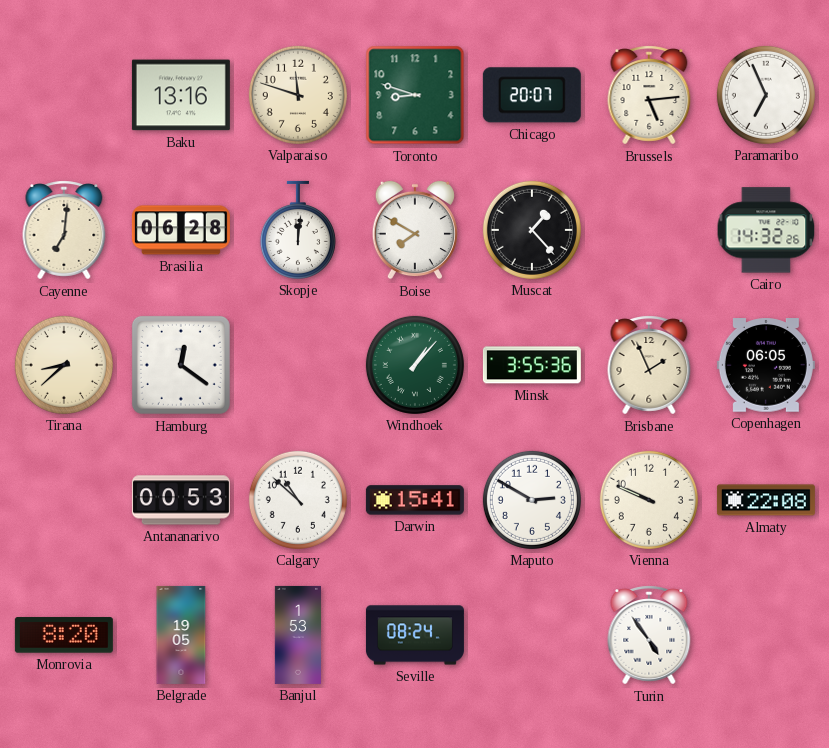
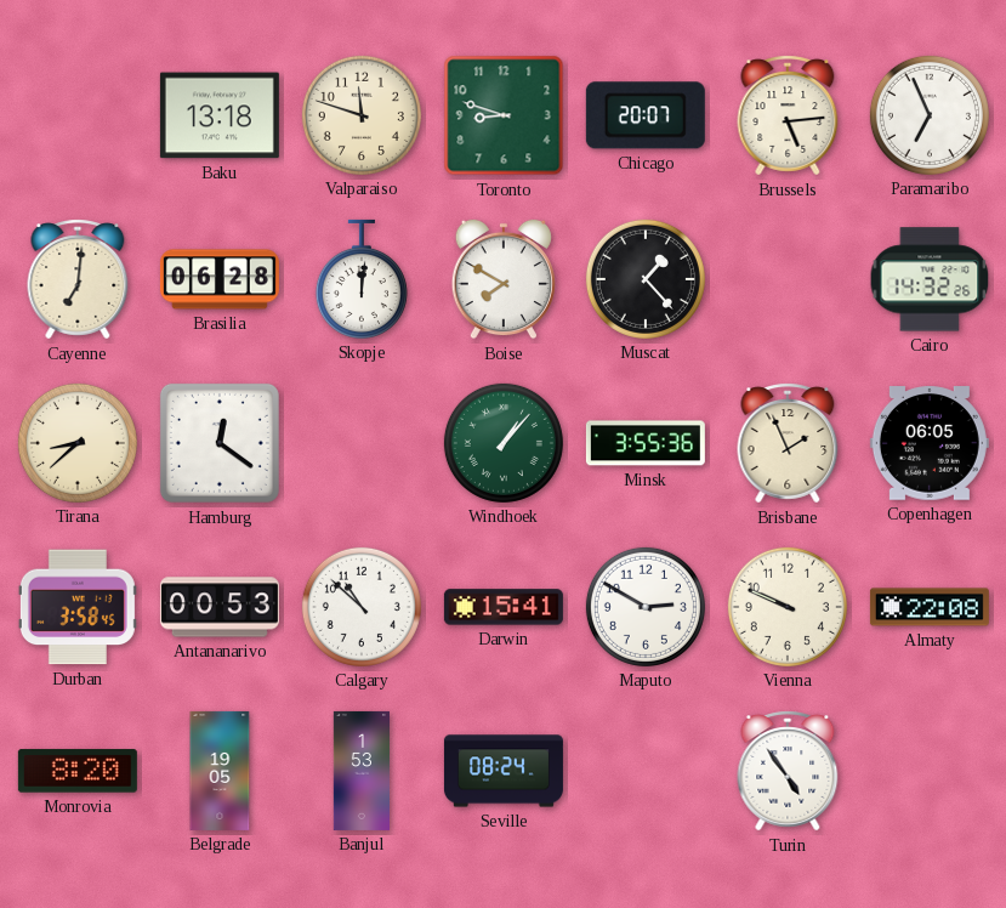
Baku: 13:16 -> 13:18
Durban: none -> 3:58
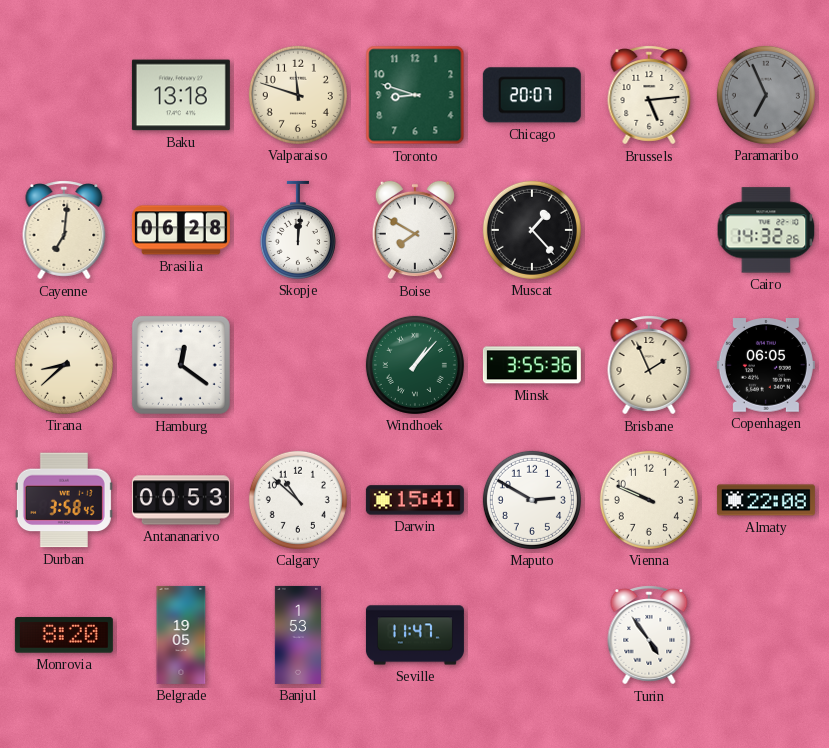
Paramaribo dial: white -> grey
Seville: 08:24 -> 11:47
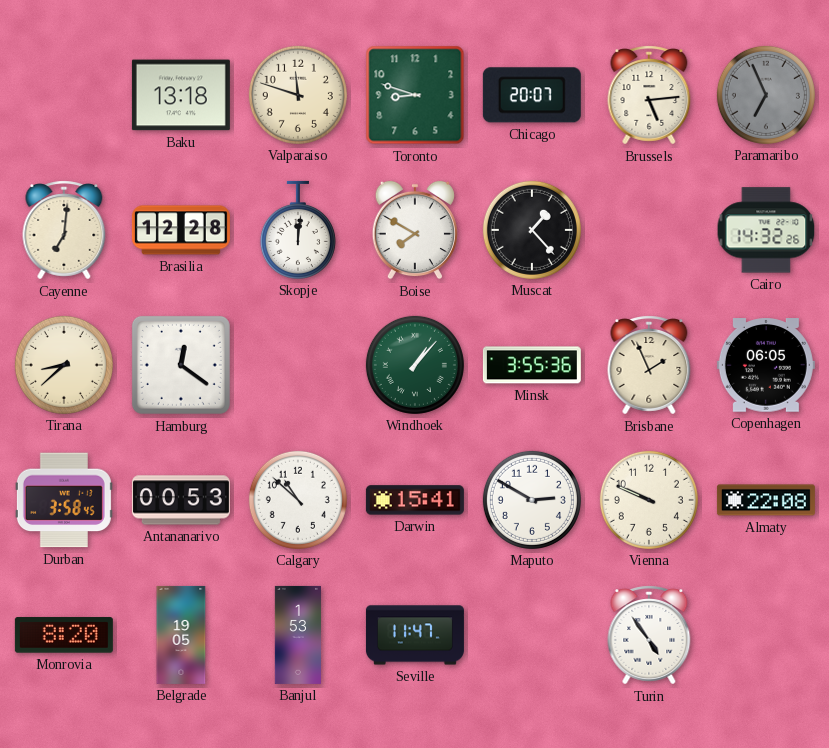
Brasilia: 06:28 -> 12:28
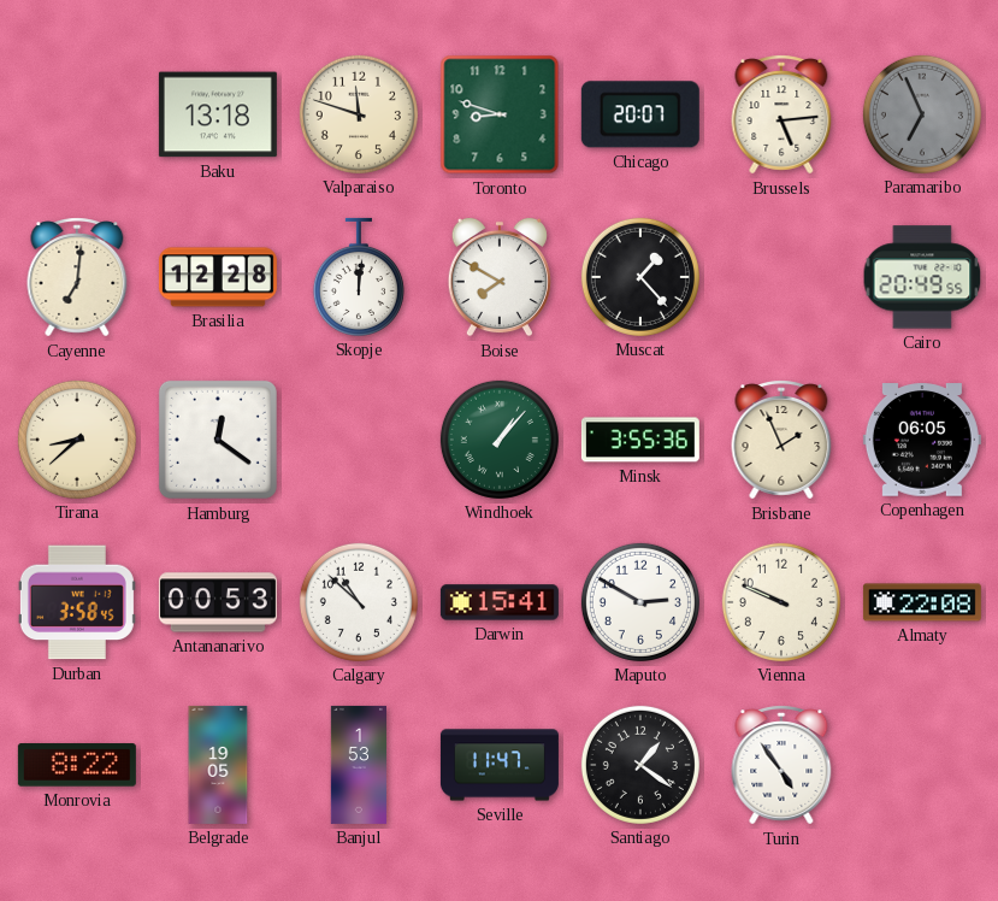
Cairo: 14:32 -> 20:49
Monrovia: 8:20 -> 8:22
Santiago: none -> 1:21
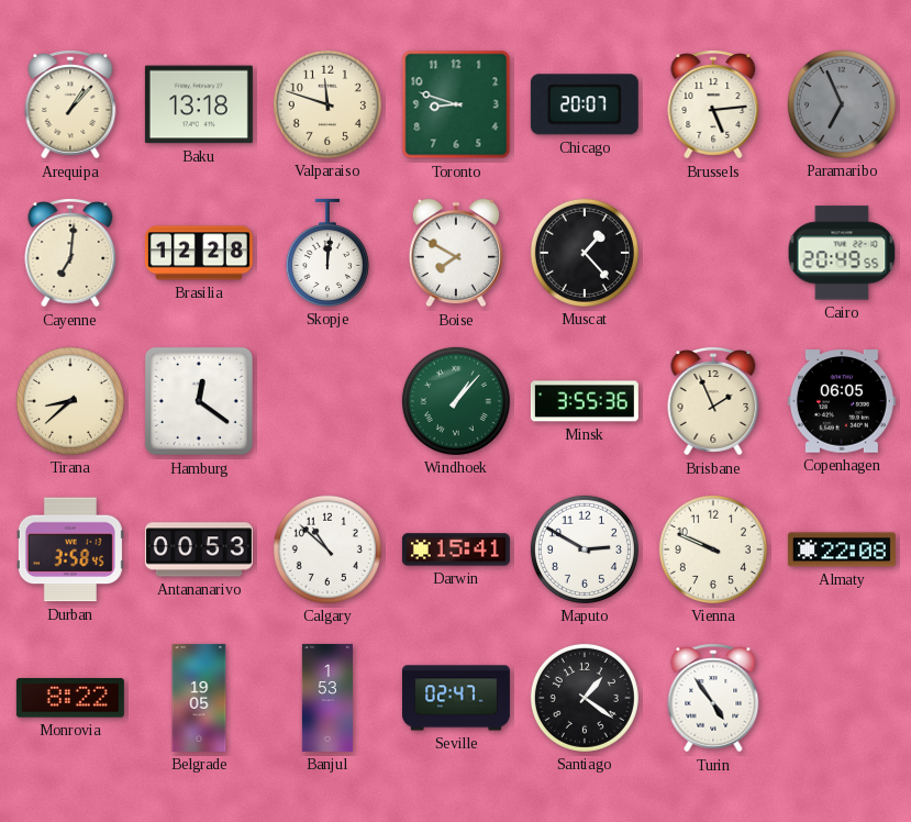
Arequipa: none -> 1:07
Seville: 11:47 -> 02:47
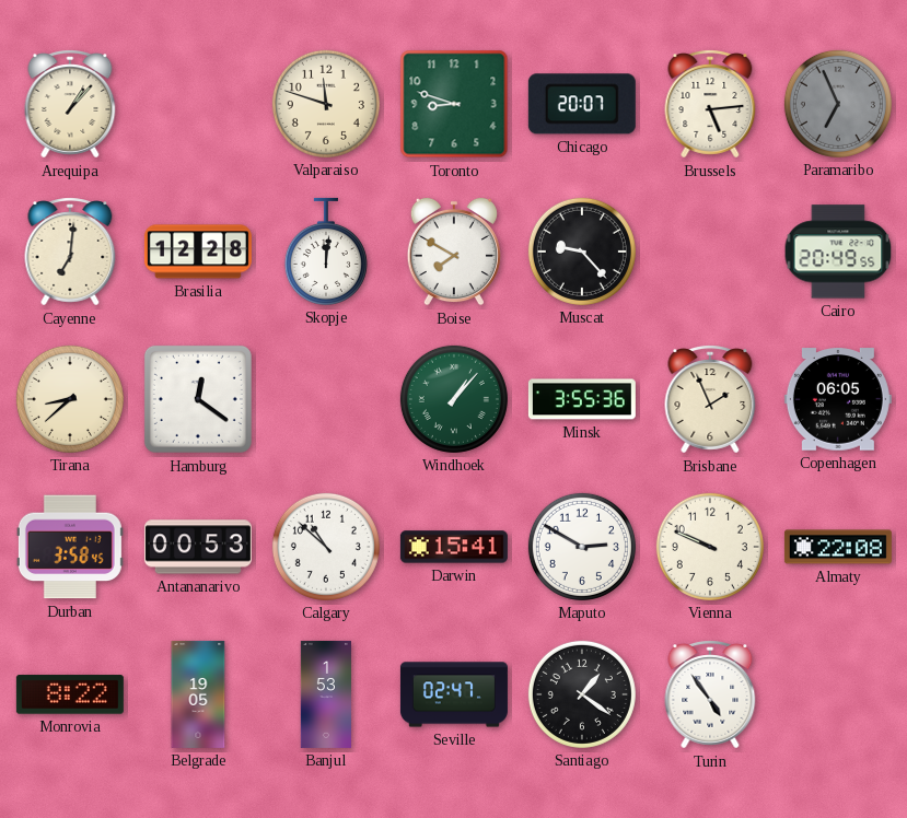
Baku: 13:18 -> none
Muscat: 1:23 -> 9:23
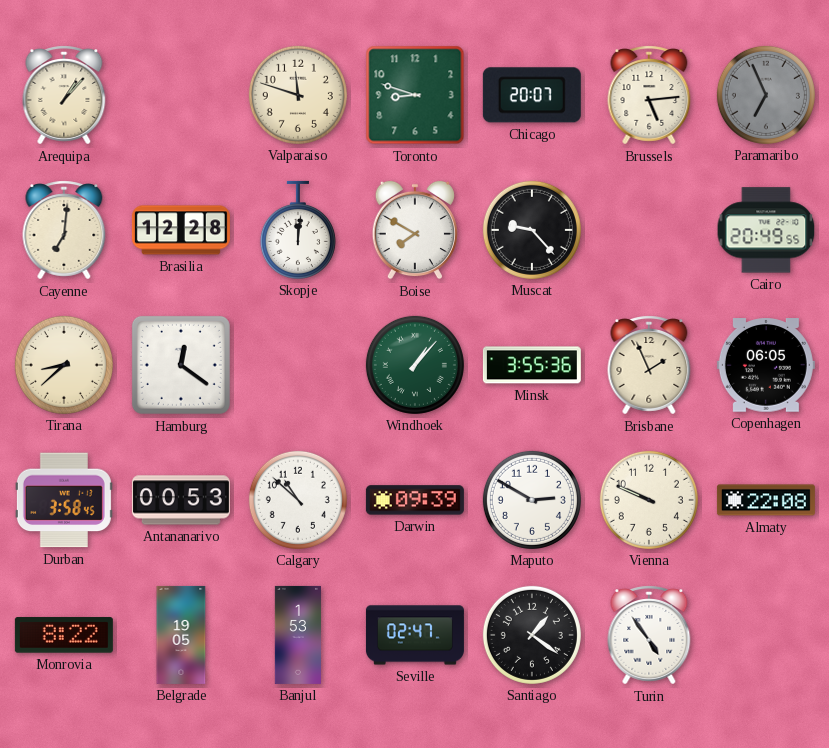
Darwin: 15:41 -> 09:39
